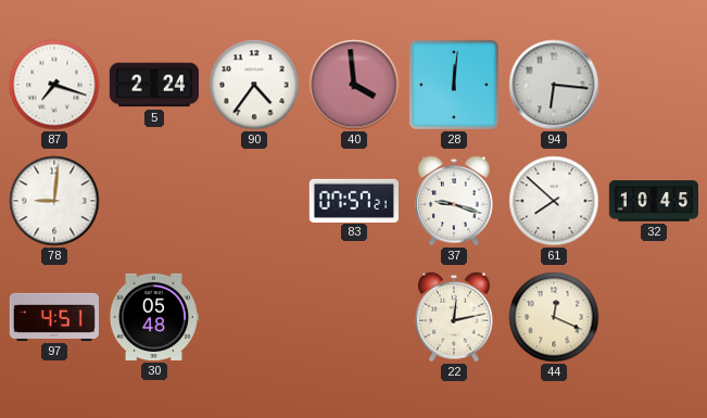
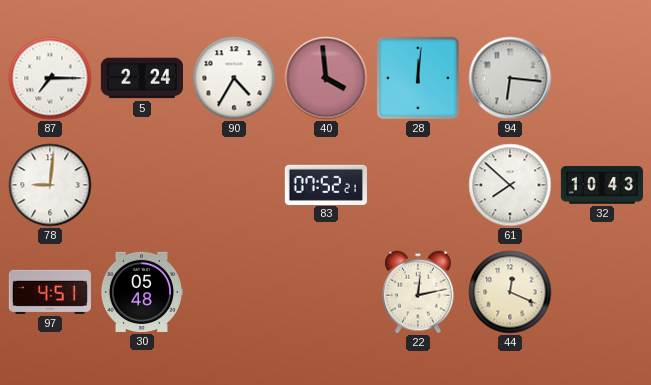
87: 7:18 -> 7:15
90: 4:36 -> 4:35
83: 07:57 -> 07:52
37: 9:18 -> none
32: 10:45 -> 10:43
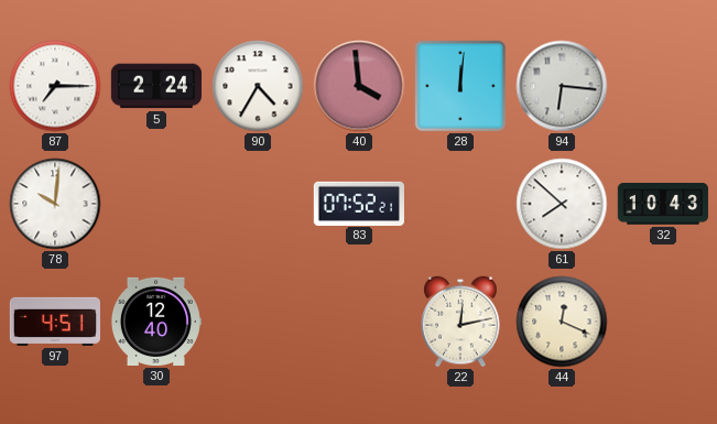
78: 9:01 -> 10:01
30: 05:48 -> 12:40
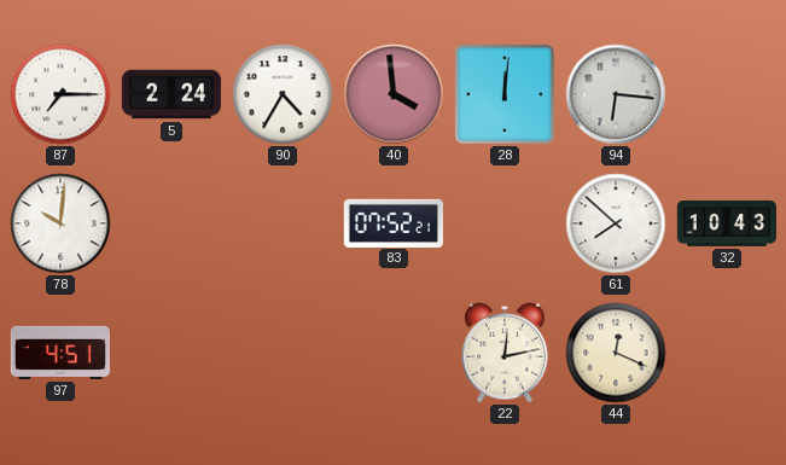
30: 12:40 -> none
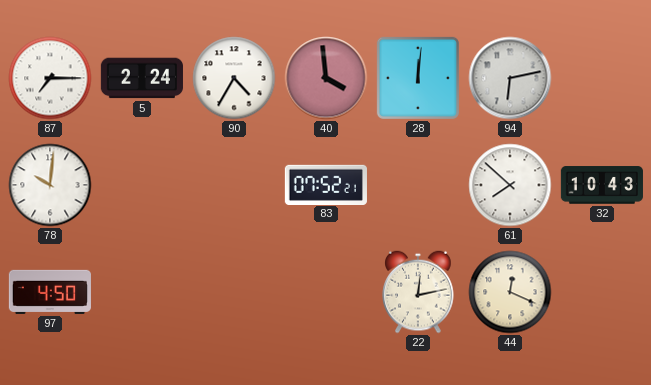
94: 6:16 -> 6:13
97: 4:51 -> 4:50
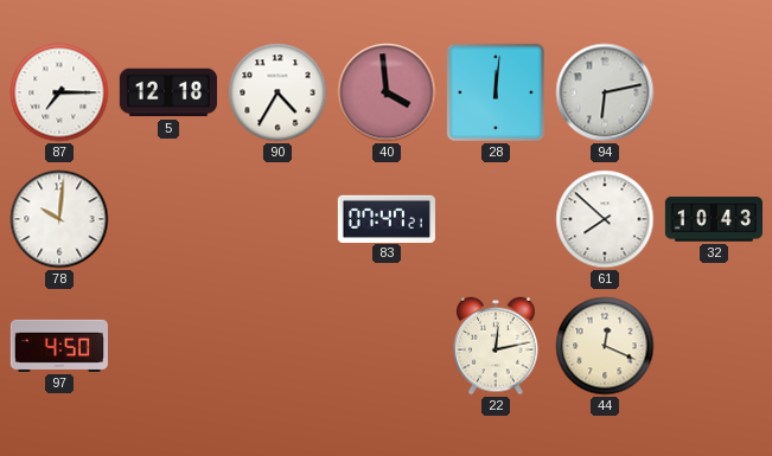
5: 2:24 -> 12:18
83: 07:52 -> 07:47
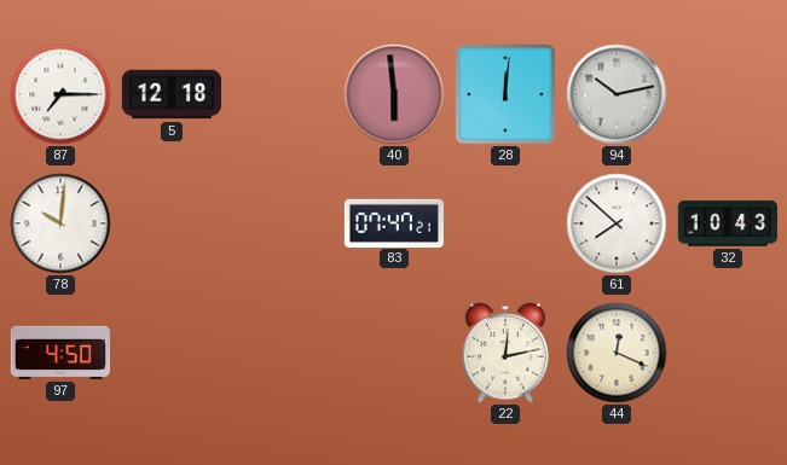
90: 4:35 -> none
40: 3:59 -> 5:59
94: 6:13 -> 10:13
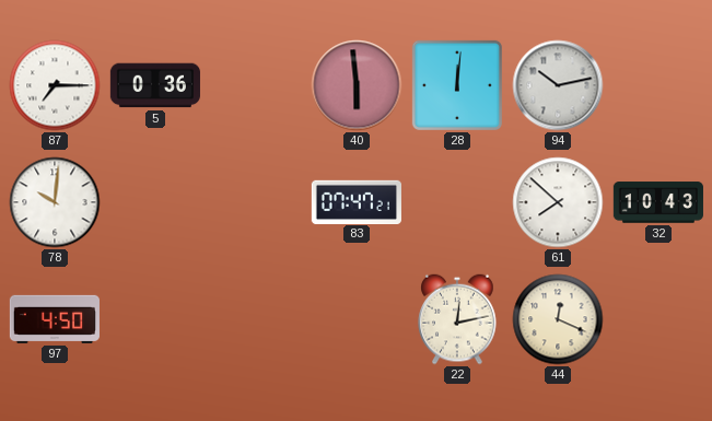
5: 12:18 -> 0:36
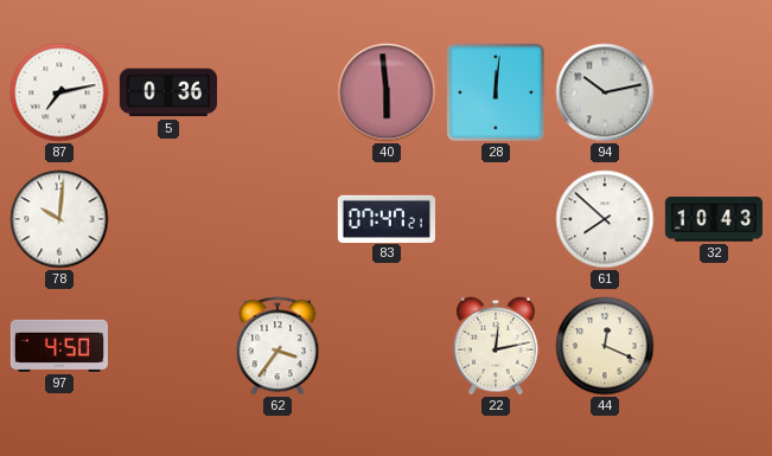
87: 7:15 -> 7:13
62: none -> 3:36
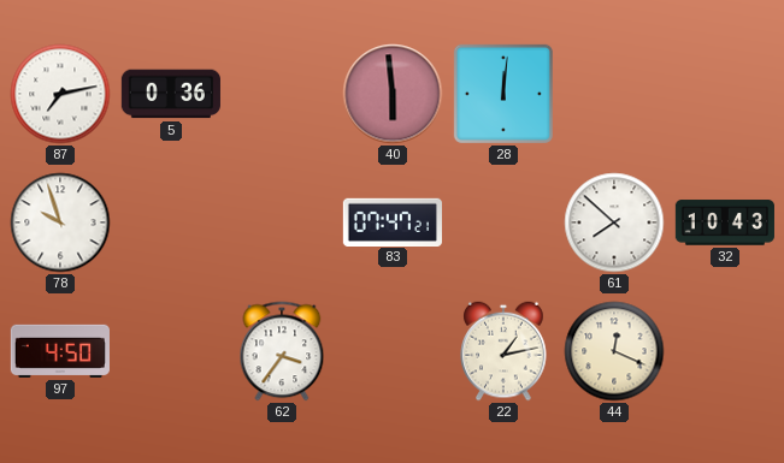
94: 10:13 -> none
78: 10:01 -> 9:57
22: 12:13 -> 1:13
